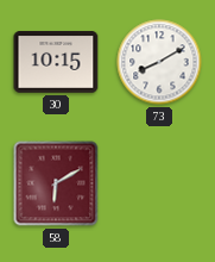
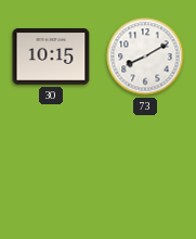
58: 6:10 -> none
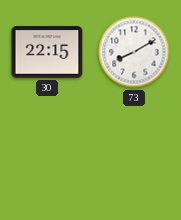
30: 10:15 -> 22:15
